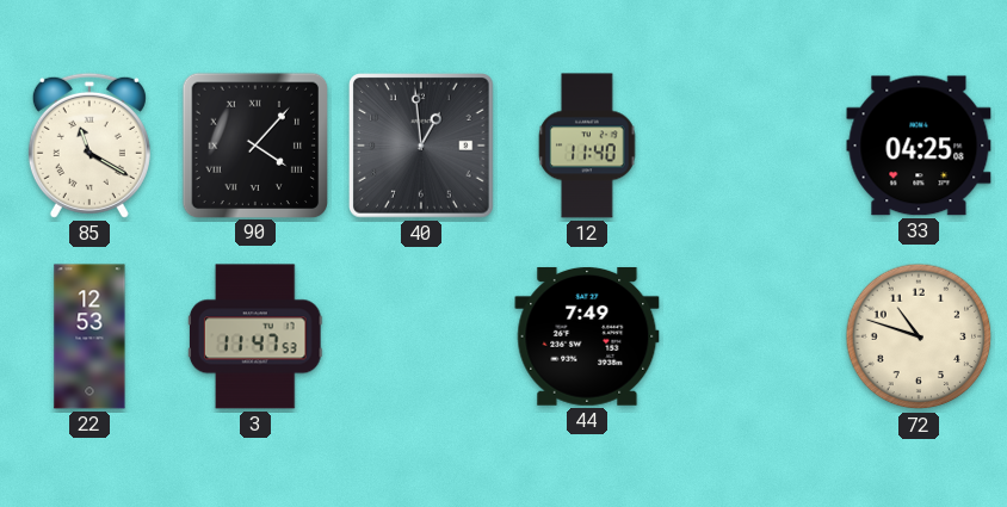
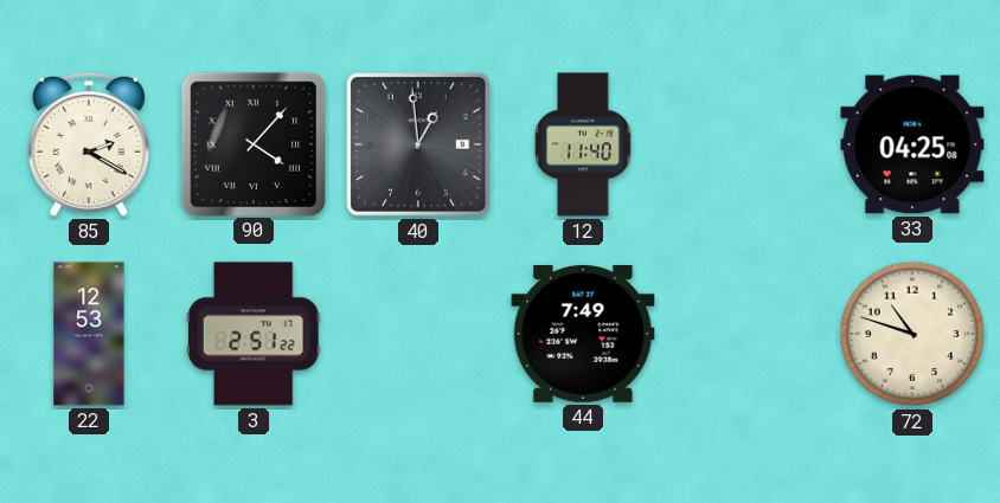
85: 11:20 -> 2:20
3: 11:47 -> 2:51
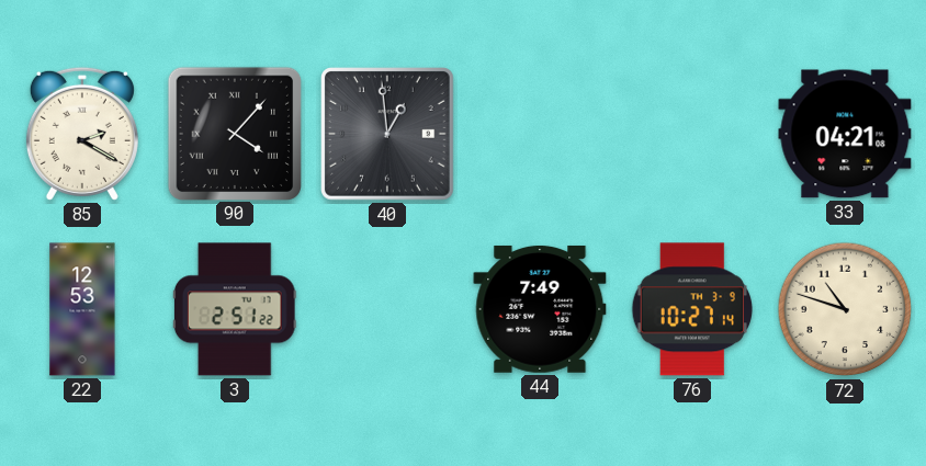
12: 11:40 -> none
33: 04:25 -> 04:21
76: none -> 10:27
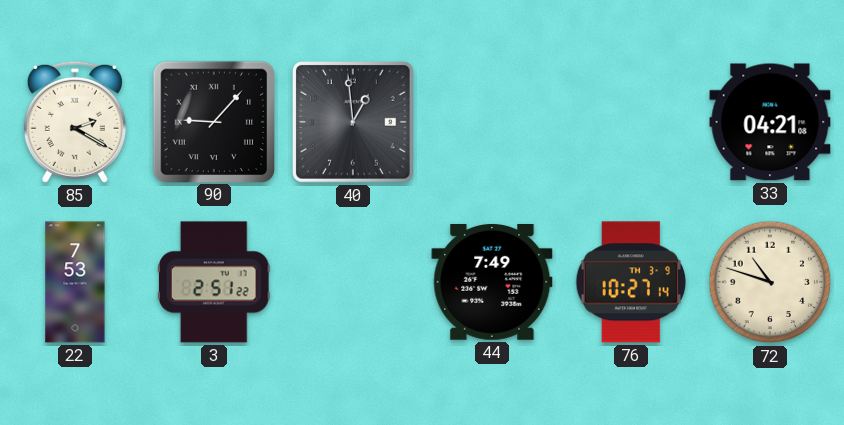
90: 4:07 -> 9:07
22: 12:53 -> 7:53
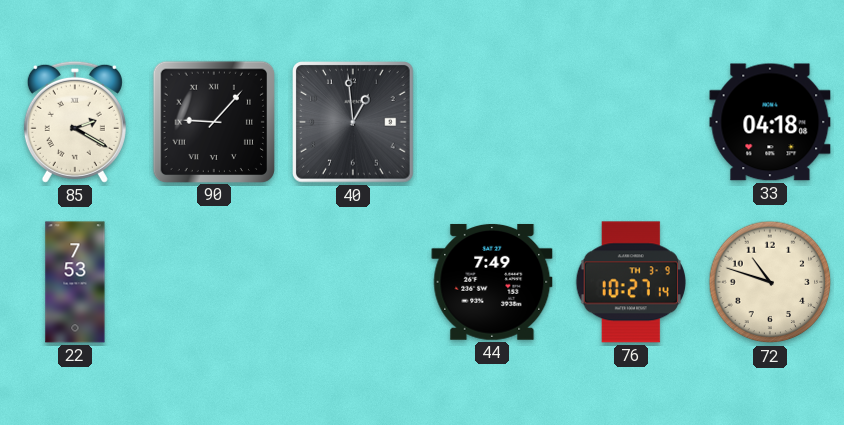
33: 04:21 -> 04:18
3: 2:51 -> none
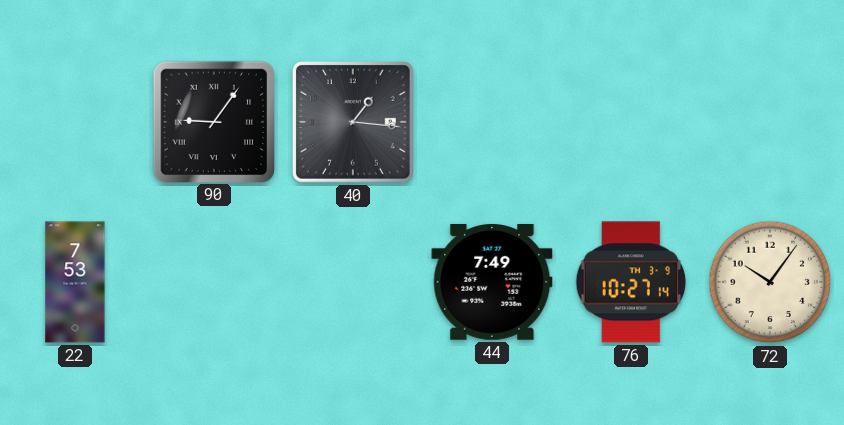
85: 2:20 -> none
90: 9:07 -> 9:06
40: 12:59 -> 1:16
33: 04:18 -> none
72: 10:48 -> 10:06
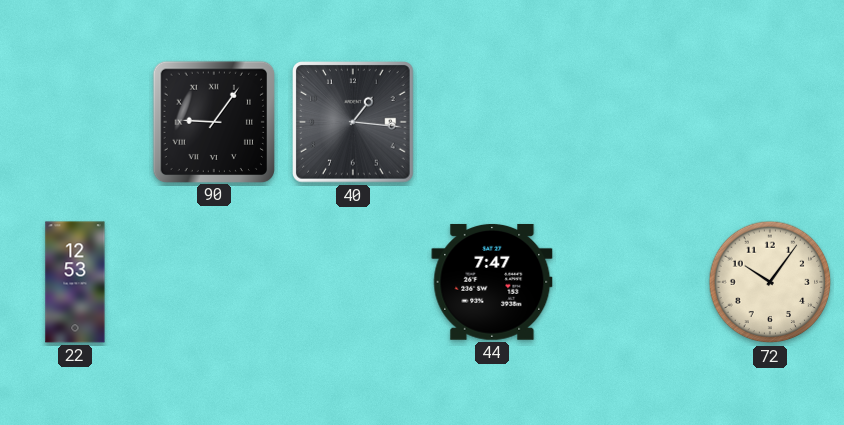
22: 7:53 -> 12:53
44: 7:49 -> 7:47
76: 10:27 -> none
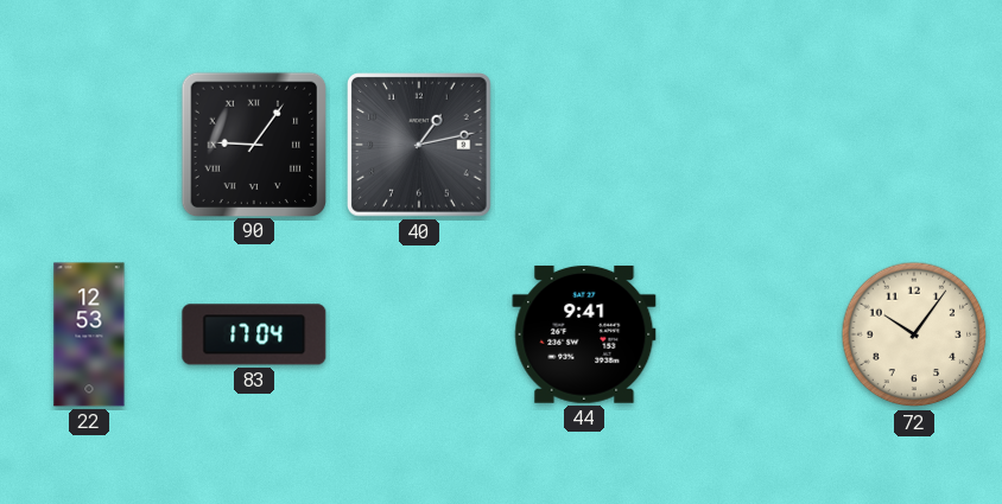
40: 1:16 -> 1:13
83: none -> 17:04
44: 7:47 -> 9:41
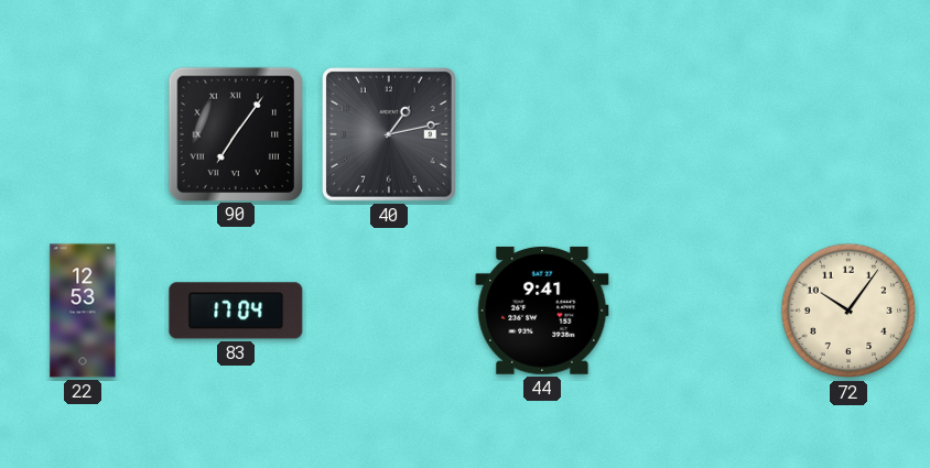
90: 9:06 -> 7:06
